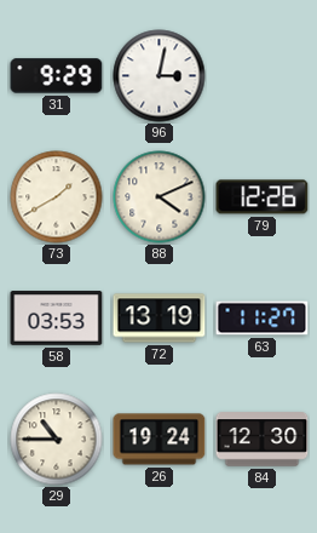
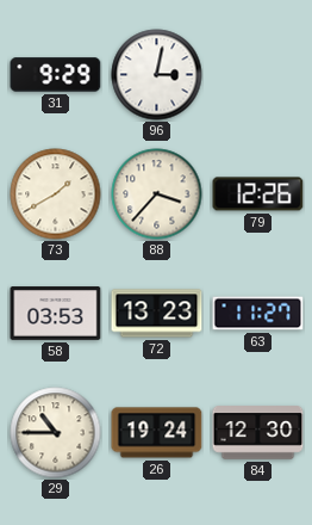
88: 4:11 -> 3:37
72: 13:19 -> 13:23
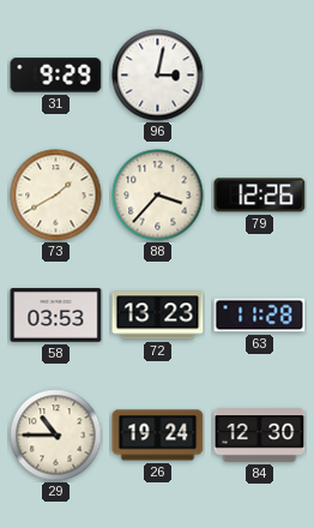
63: 11:27 -> 11:28
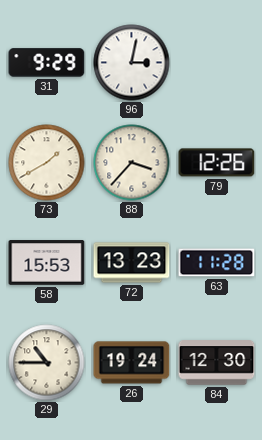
58: 03:53 -> 15:53
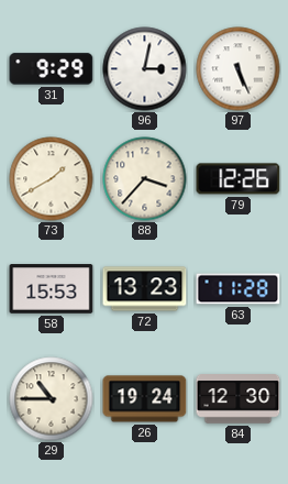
97: none -> 5:26
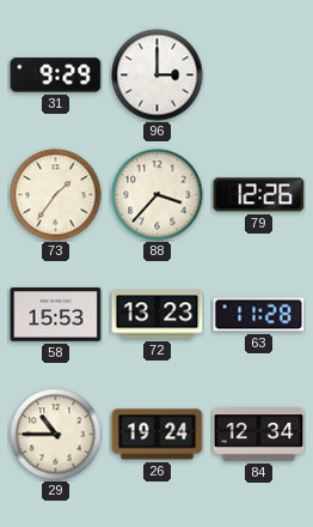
96: 3:02 -> 3:00
97: 5:26 -> none
73: 1:40 -> 1:36
84: 12:30 -> 12:34
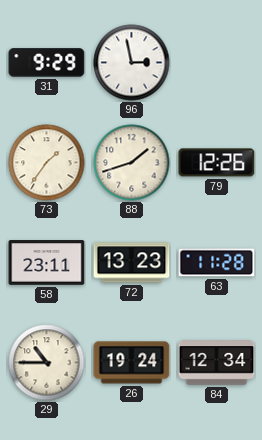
96: 3:00 -> 2:58
88: 3:37 -> 1:42
58: 15:53 -> 23:11
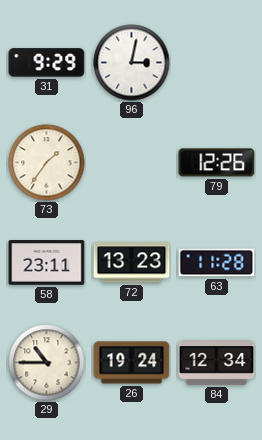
96: 2:58 -> 3:02
88: 1:42 -> none
